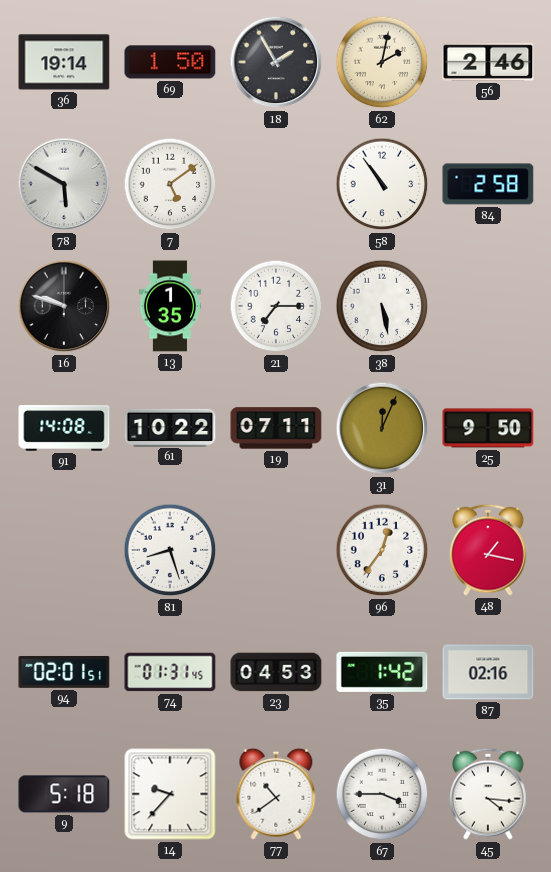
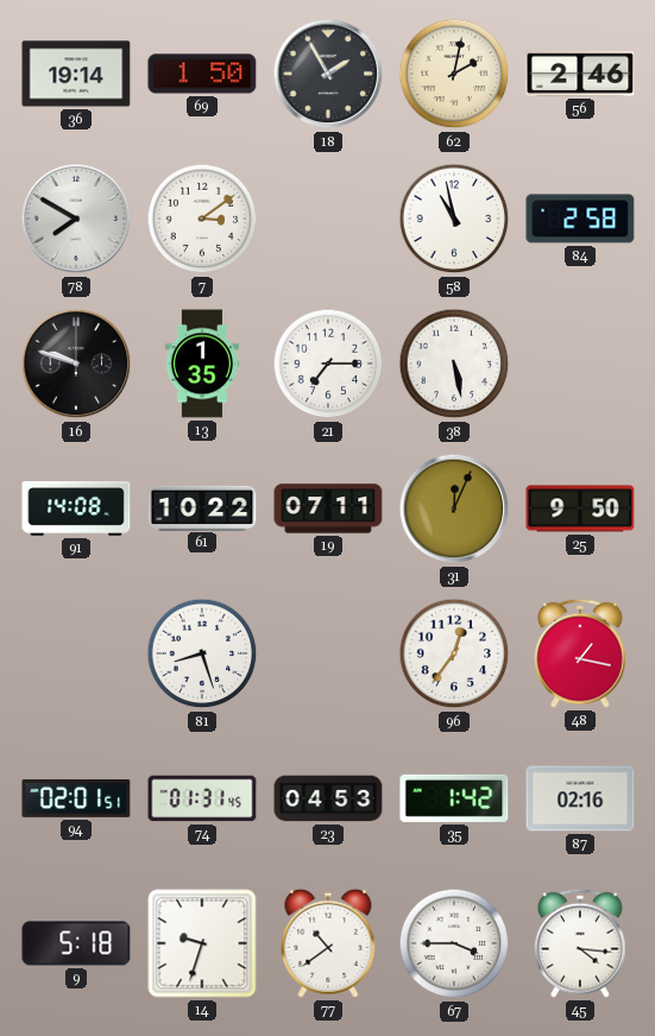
78: 5:50 -> 7:50
7: 5:09 -> 3:09
58: 10:54 -> 10:58
14: 9:37 -> 9:33
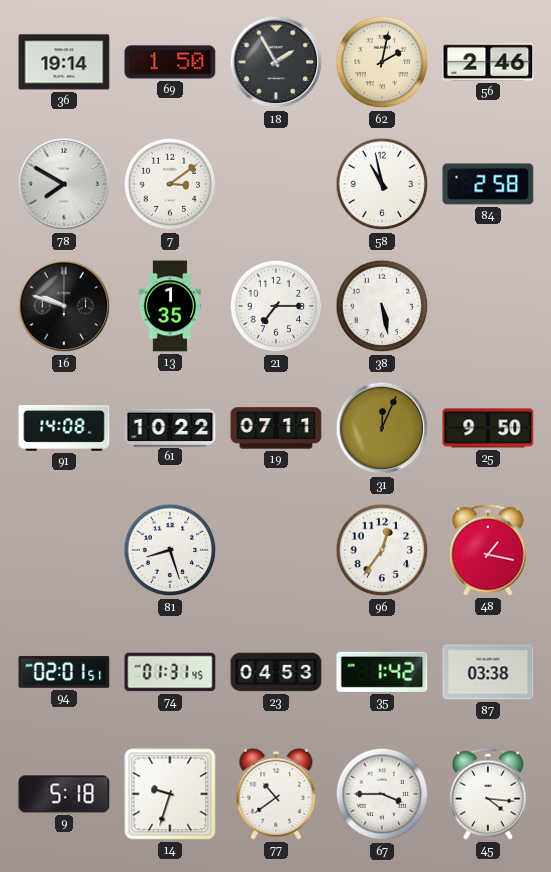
87: 02:16 -> 03:38
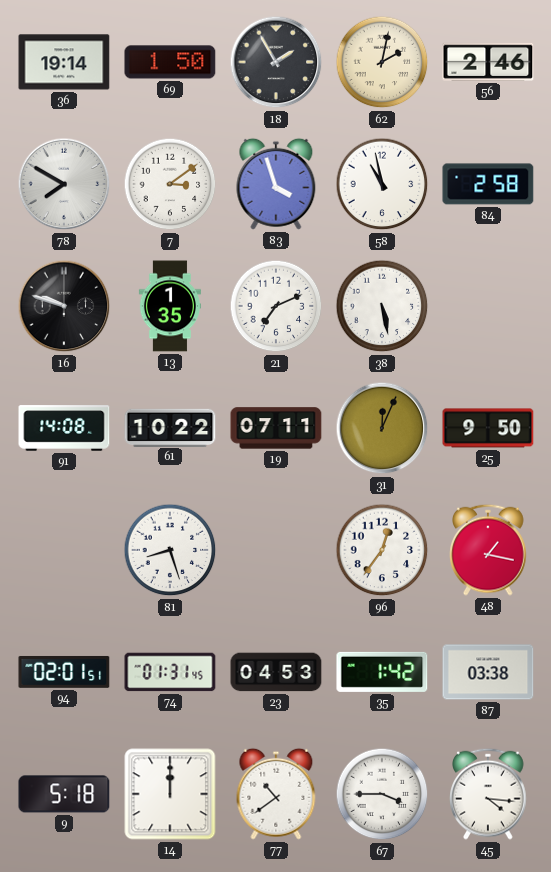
83: none -> 3:57
21: 7:15 -> 7:11
14: 9:33 -> 12:00
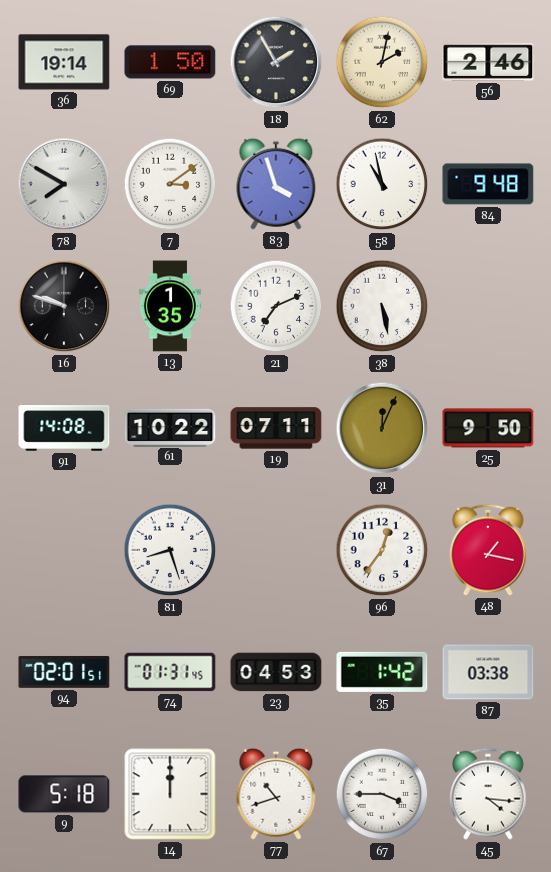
84: 2:58 -> 9:48
77: 10:39 -> 10:42
